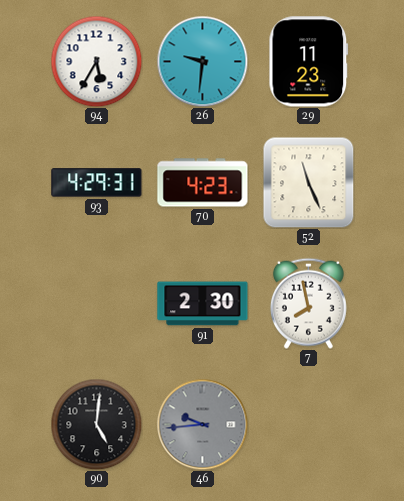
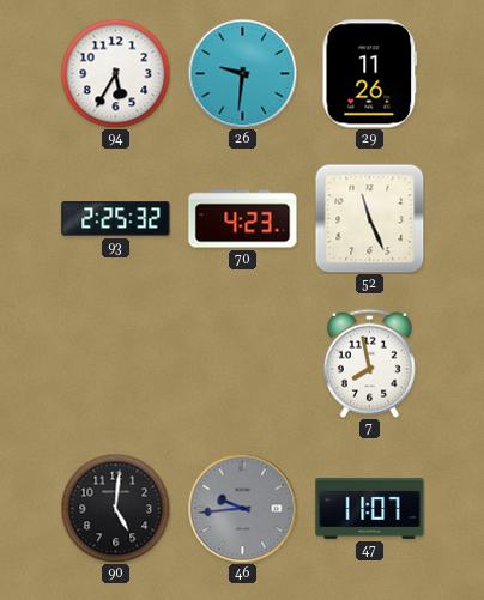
29: 11:23 -> 11:26
93: 4:29 -> 2:25
91: 2:30 -> none
47: none -> 11:07
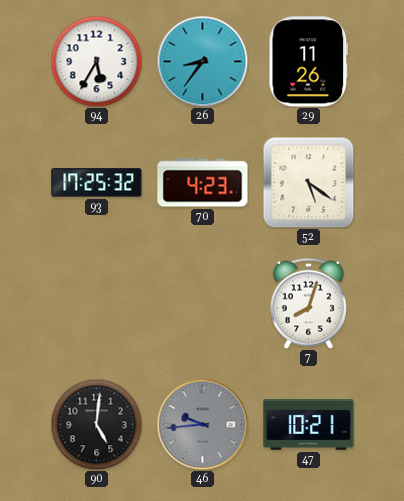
26: 9:31 -> 8:36
93: 2:25 -> 17:25
52: 11:26 -> 5:21
7: 7:58 -> 8:03
47: 11:07 -> 10:21
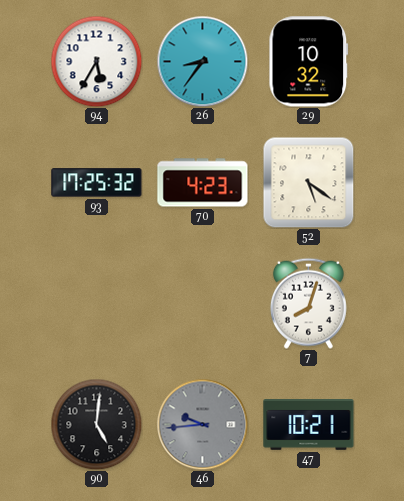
29: 11:26 -> 10:32
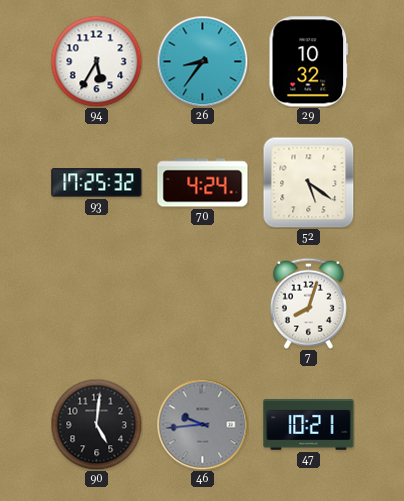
70: 4:23 -> 4:24
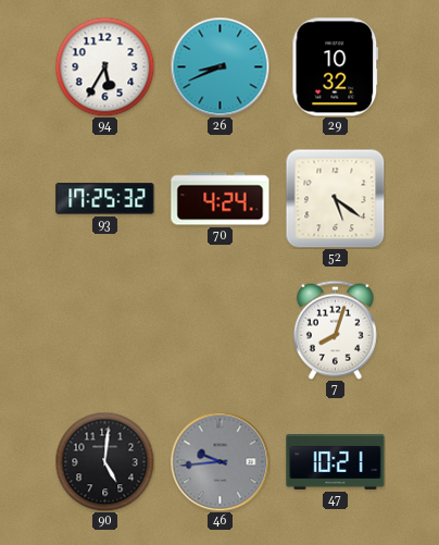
26: 8:36 -> 8:41
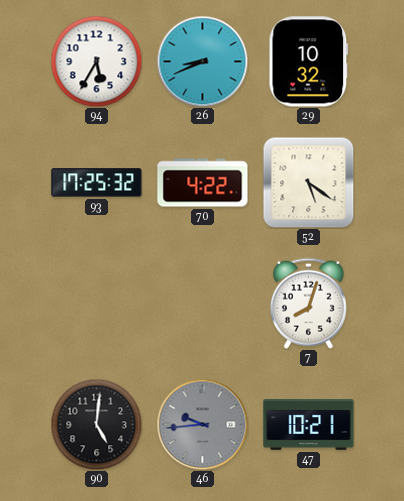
70: 4:24 -> 4:22
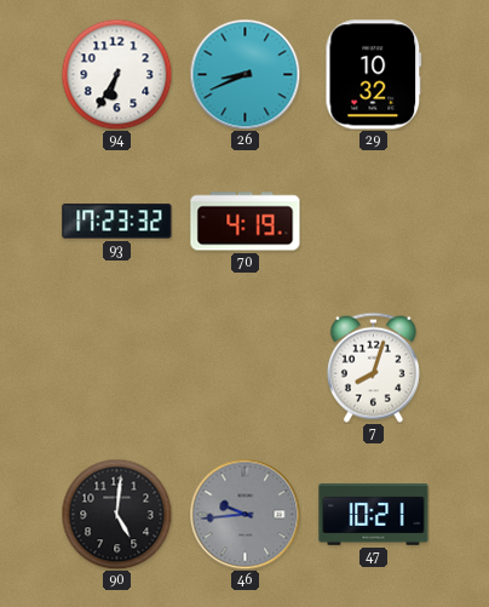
94: 5:35 -> 6:35
93: 17:25 -> 17:23
70: 4:22 -> 4:19
52: 5:21 -> none
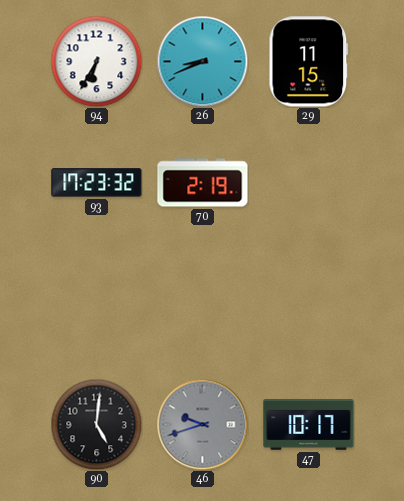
29: 10:32 -> 11:15
70: 4:19 -> 2:19
7: 8:03 -> none
46: 9:44 -> 9:42
47: 10:21 -> 10:17
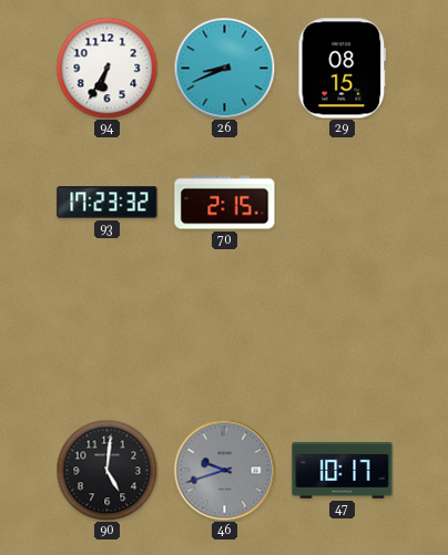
29: 11:15 -> 08:15
70: 2:19 -> 2:15
